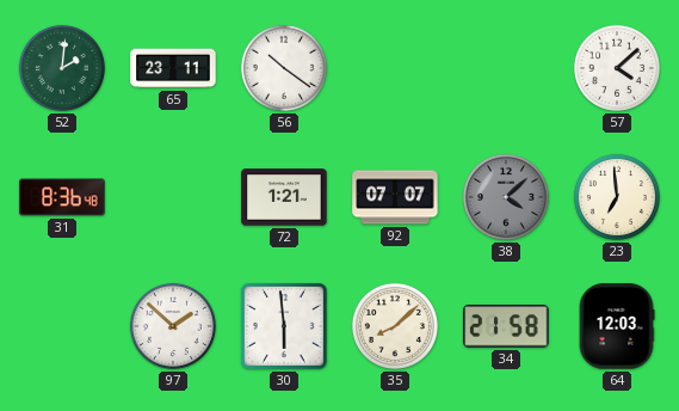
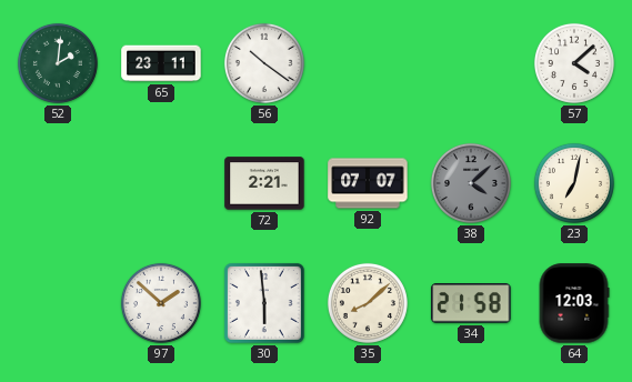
31: 8:36 -> none
72: 1:21 -> 2:21
23: 6:59 -> 7:02
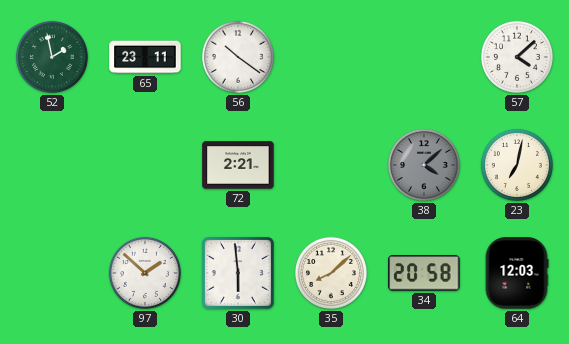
52: 2:01 -> 1:58
92: 07:07 -> none
34: 21:58 -> 20:58
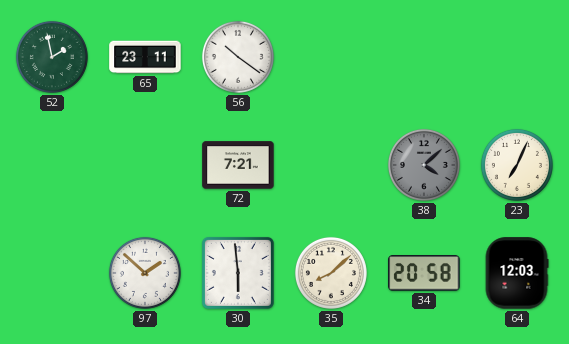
57: 4:08 -> none
72: 2:21 -> 7:21
23: 7:02 -> 7:04
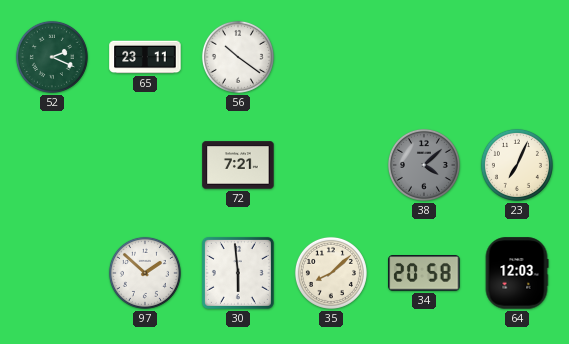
52: 1:58 -> 2:19
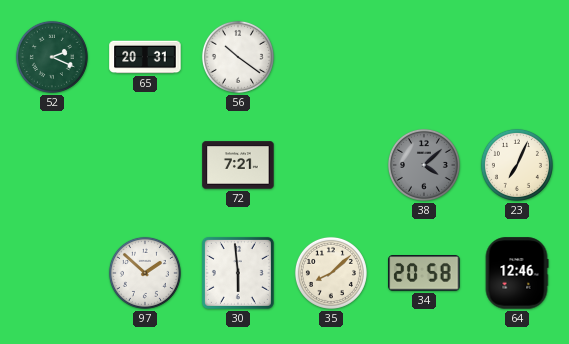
65: 23:11 -> 20:31
64: 12:03 -> 12:46
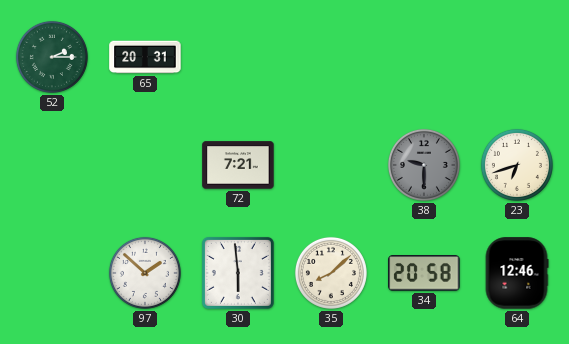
52: 2:19 -> 2:15
56: 10:21 -> none
38: 4:08 -> 9:30
23: 7:04 -> 6:42
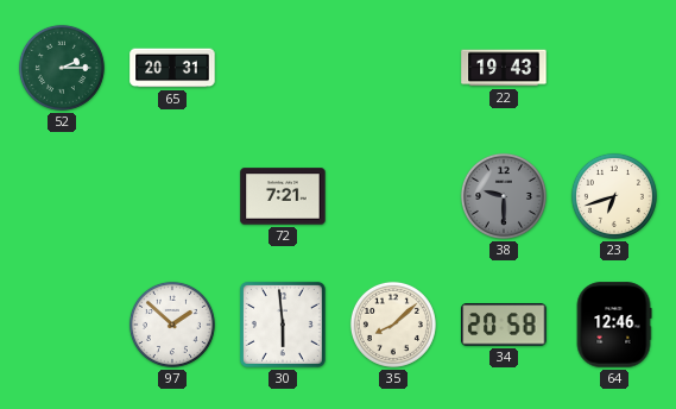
22: none -> 19:43
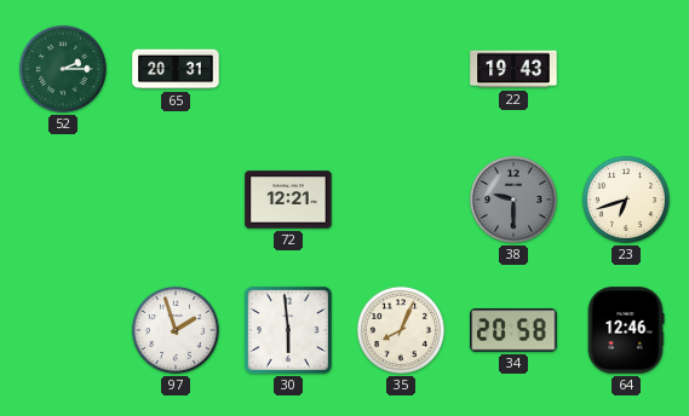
72: 7:21 -> 12:21
97: 1:52 -> 1:57
35: 8:08 -> 8:04
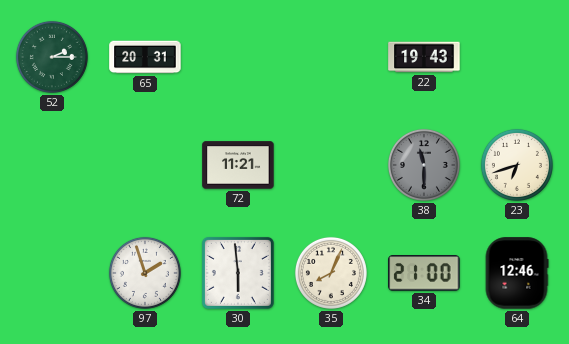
72: 12:21 -> 11:21
38: 9:30 -> 11:30
34: 20:58 -> 21:00
